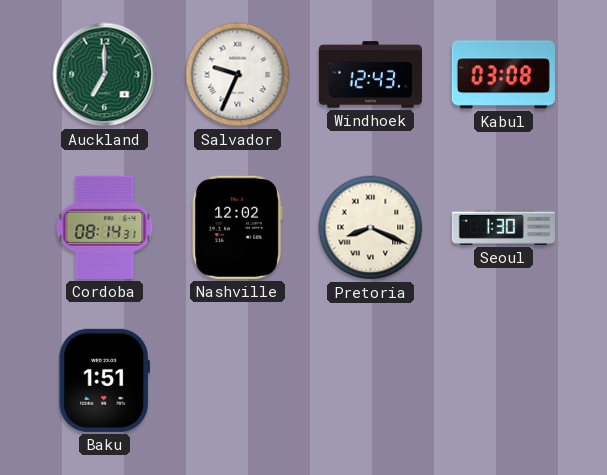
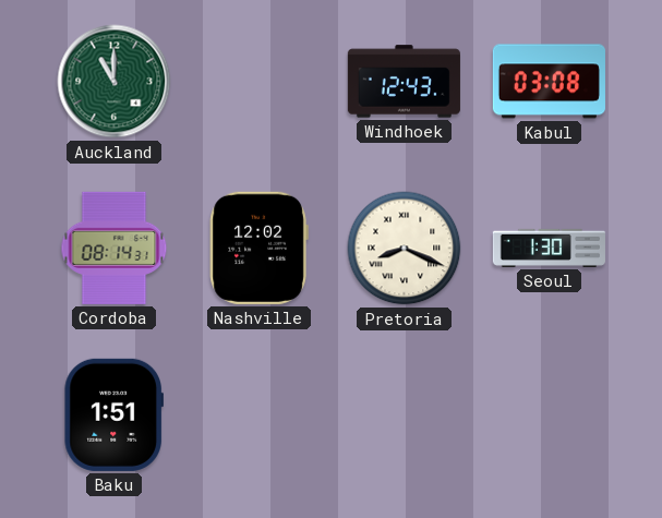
Auckland: 7:00 -> 11:00
Salvador: 9:34 -> none
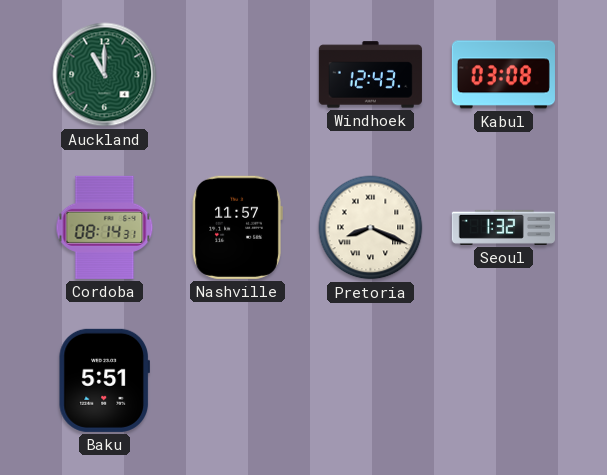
Nashville: 12:02 -> 11:57
Seoul: 1:30 -> 1:32
Baku: 1:51 -> 5:51
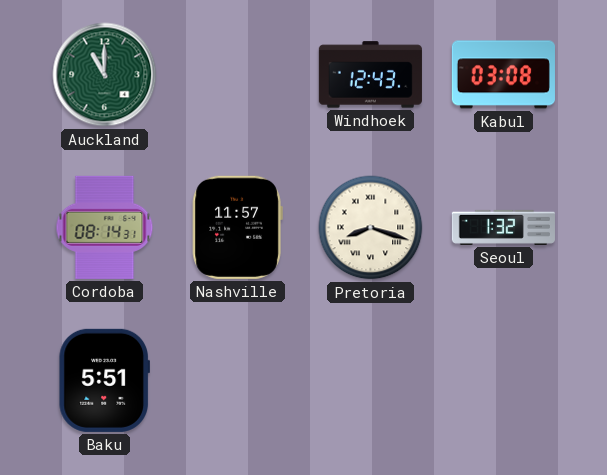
Pretoria: 8:19 -> 8:18
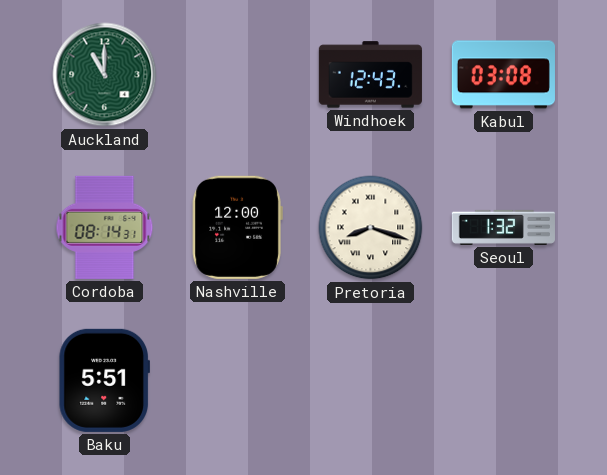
Nashville: 11:57 -> 12:00
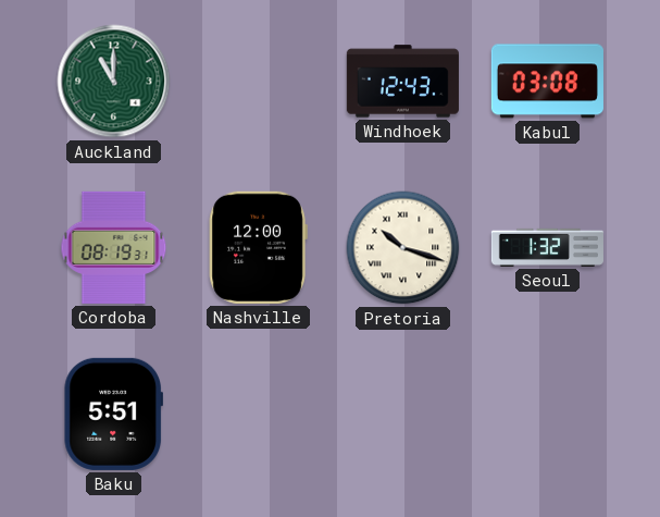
Cordoba: 08:14 -> 08:19
Pretoria: 8:18 -> 10:18
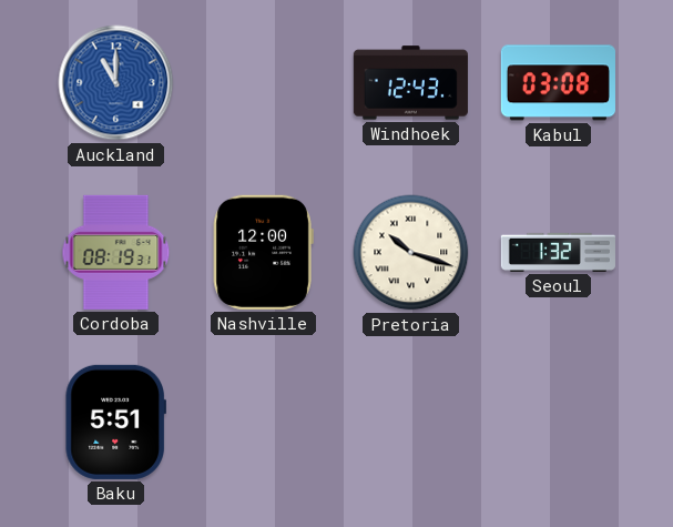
Auckland dial: green -> blue
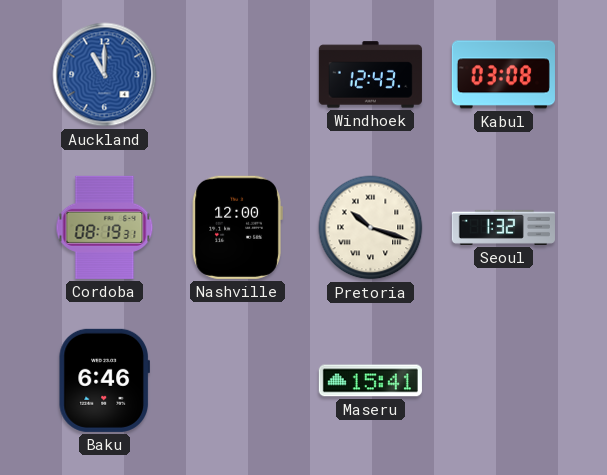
Baku: 5:51 -> 6:46
Maseru: none -> 15:41
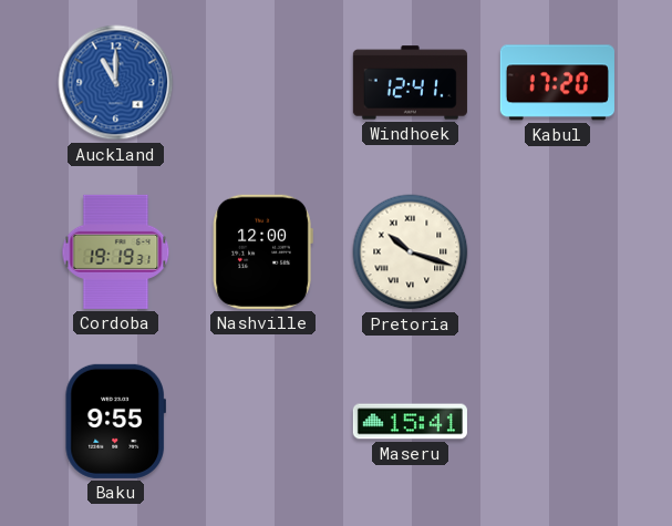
Windhoek: 12:43 -> 12:41
Kabul: 03:08 -> 17:20
Cordoba: 08:19 -> 19:19
Seoul: 1:32 -> none
Baku: 6:46 -> 9:55
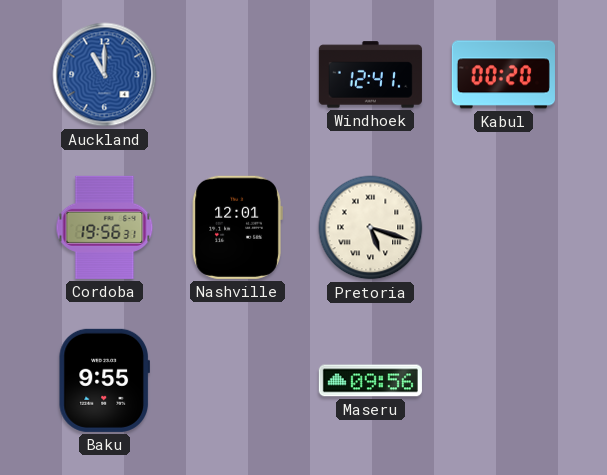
Kabul: 17:20 -> 00:20
Cordoba: 19:19 -> 19:56
Nashville: 12:00 -> 12:01
Pretoria: 10:18 -> 5:18
Maseru: 15:41 -> 09:56
